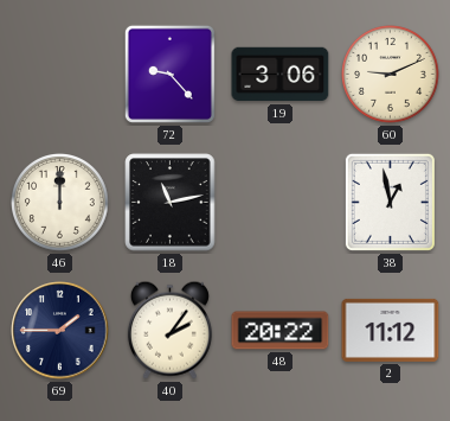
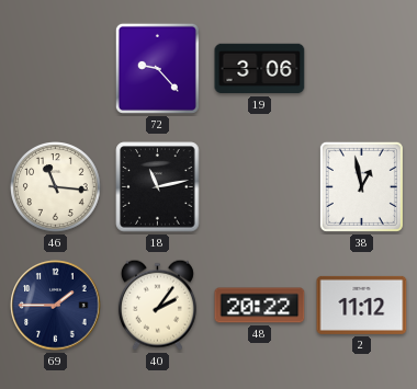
60: 9:11 -> none
46: 12:00 -> 11:16
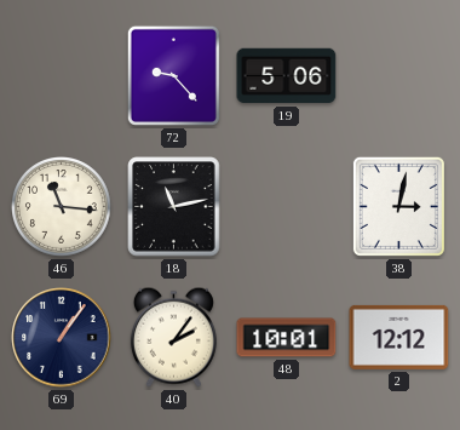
19: 3:06 -> 5:06
38: 12:58 -> 3:02
69: 1:45 -> 1:06
48: 20:22 -> 10:01
2: 11:12 -> 12:12
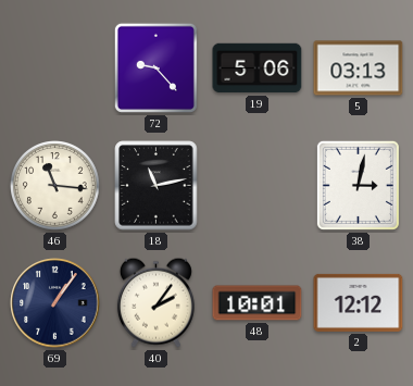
5: none -> 03:13
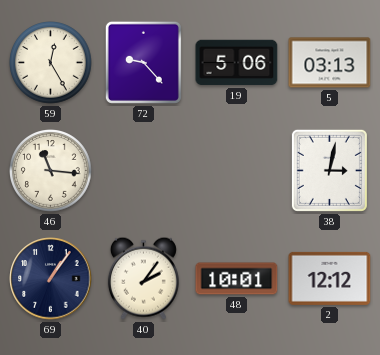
59: none -> 12:25
18: 11:13 -> none
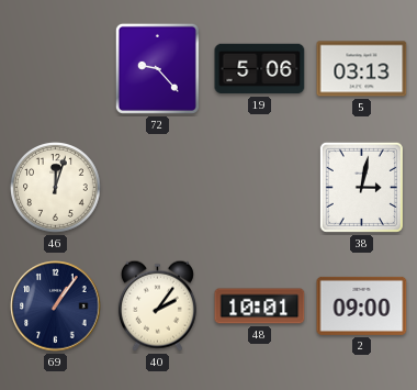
59: 12:25 -> none
46: 11:16 -> 12:03
2: 12:12 -> 09:00
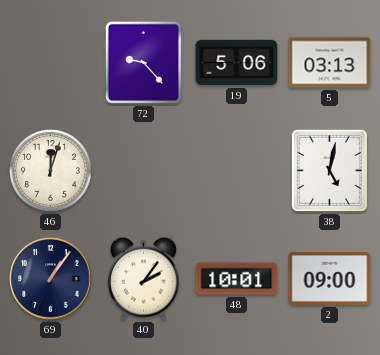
38: 3:02 -> 5:02
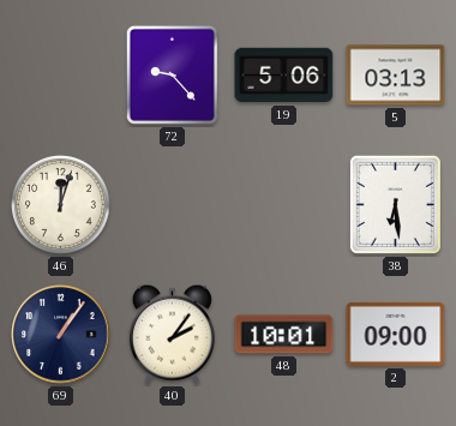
38: 5:02 -> 6:29
